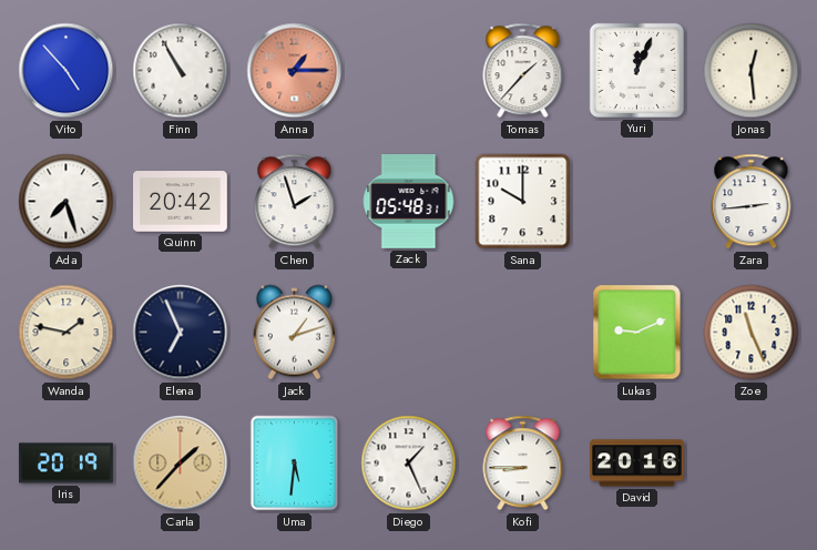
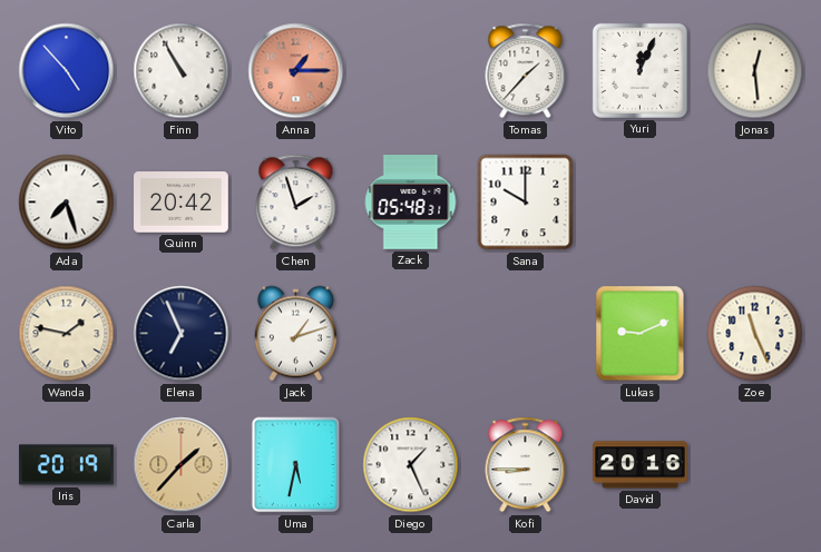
Zara: 2:44 -> none
Uma: 5:31 -> 5:32
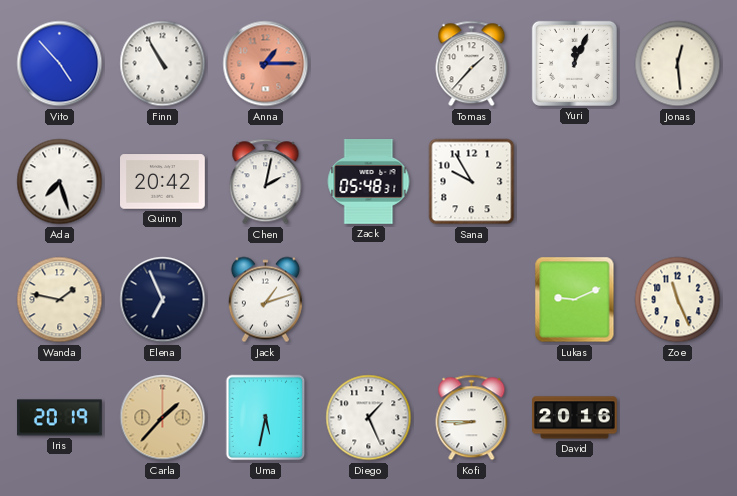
Chen: 1:57 -> 2:02
Sana: 10:00 -> 9:55
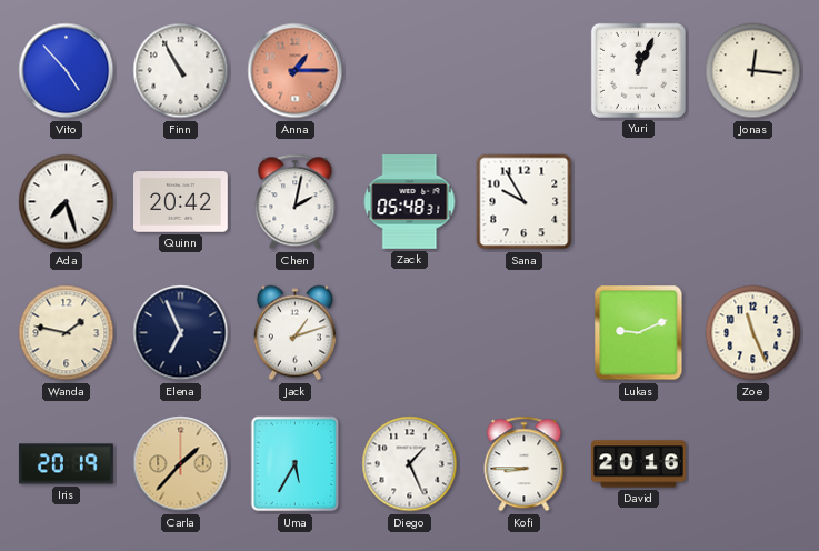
Tomas: 1:37 -> none
Jonas: 12:29 -> 12:16
Uma: 5:32 -> 5:35
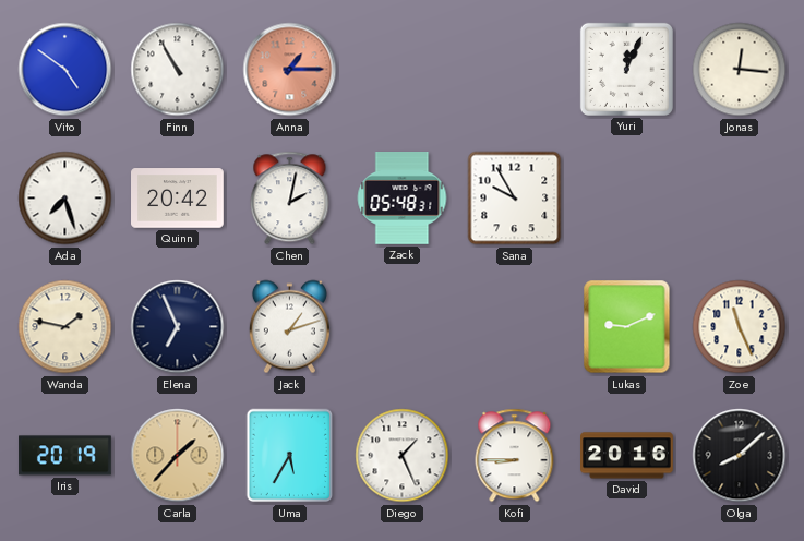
Vito: 4:53 -> 4:51
Olga: none -> 8:08
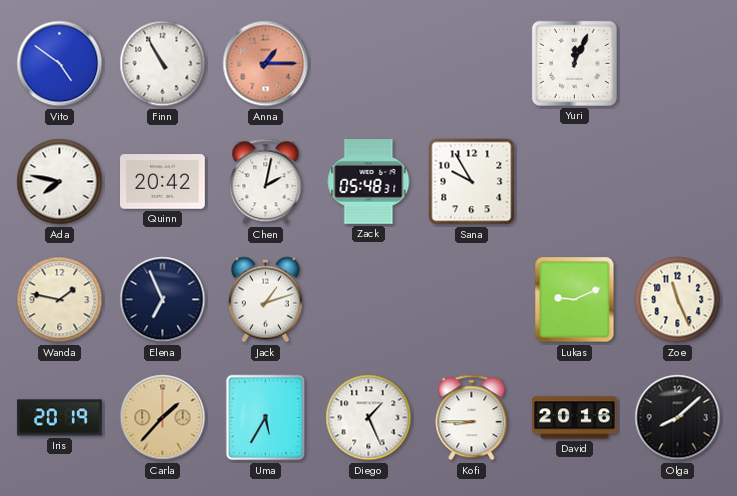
Jonas: 12:16 -> none
Ada: 7:27 -> 7:47
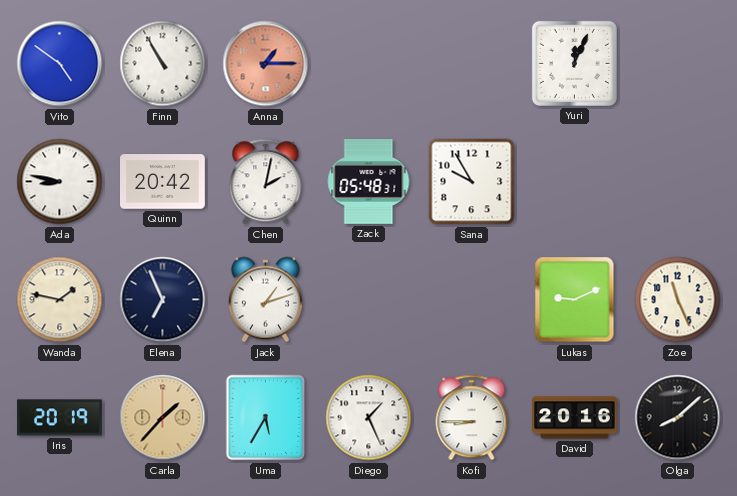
Ada: 7:47 -> 8:47
